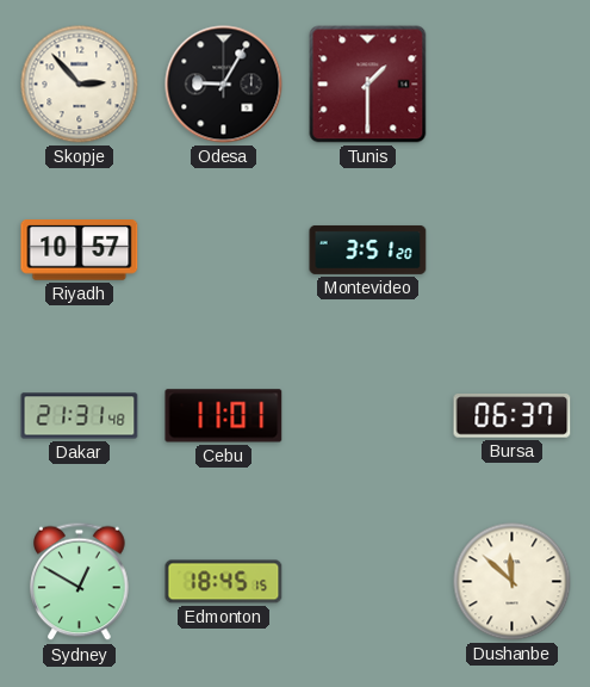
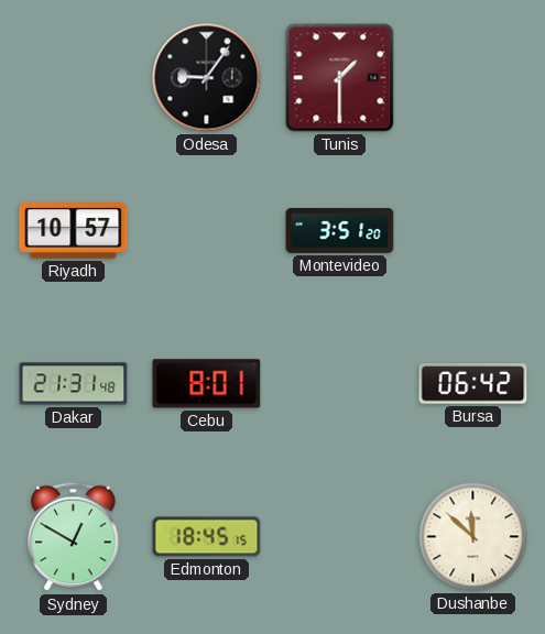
Skopje: 2:53 -> none
Odesa: 9:05 -> 9:06
Cebu: 11:01 -> 8:01
Bursa: 06:37 -> 06:42
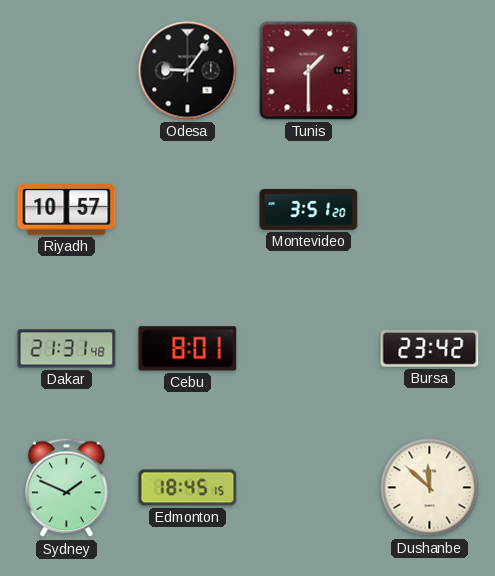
Bursa: 06:42 -> 23:42
Sydney: 12:50 -> 1:49
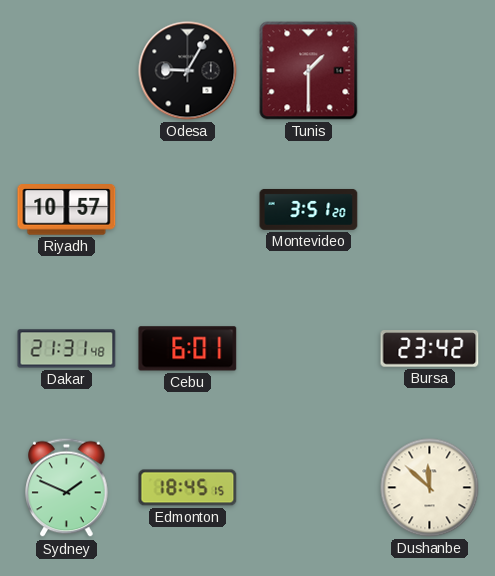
Odesa: 9:06 -> 9:05
Cebu: 8:01 -> 6:01
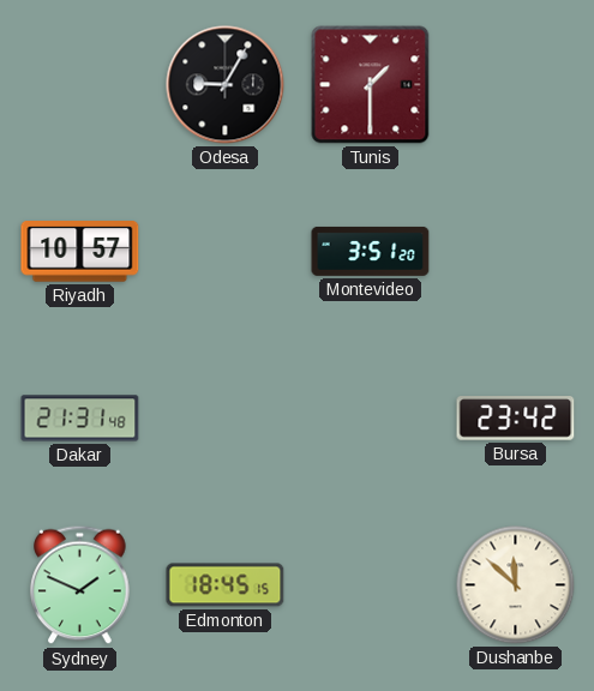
Cebu: 6:01 -> none
